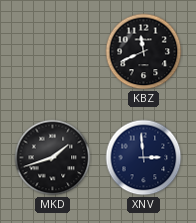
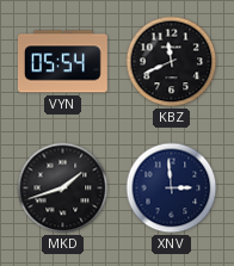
VYN: none -> 05:54
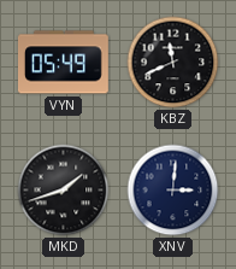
VYN: 05:54 -> 05:49
XNV: 2:59 -> 3:01
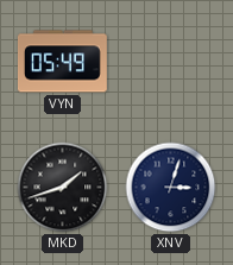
KBZ: 11:41 -> none
XNV: 3:01 -> 3:03
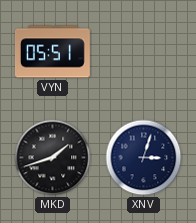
VYN: 05:49 -> 05:51
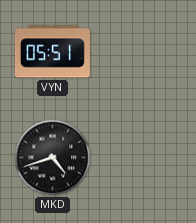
MKD: 1:42 -> 4:42
XNV: 3:03 -> none
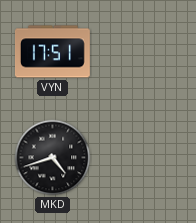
VYN: 05:51 -> 17:51
